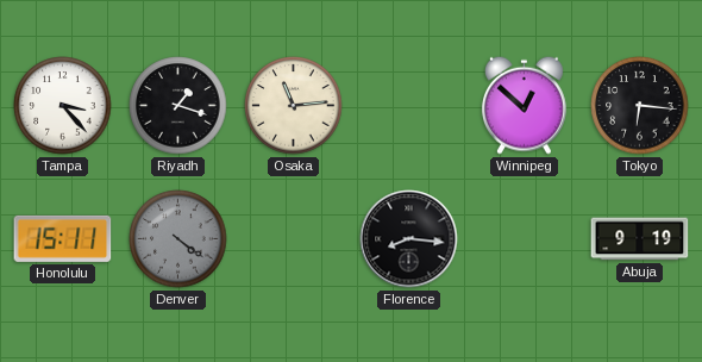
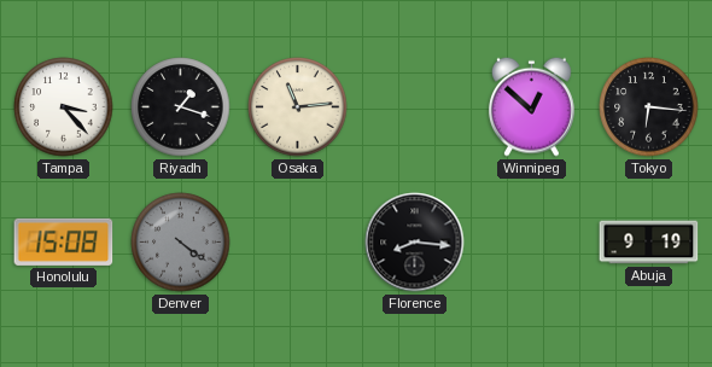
Honolulu: 15:11 -> 15:08
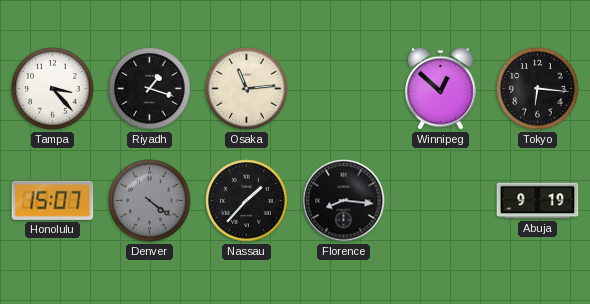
Honolulu: 15:08 -> 15:07
Nassau: none -> 1:37
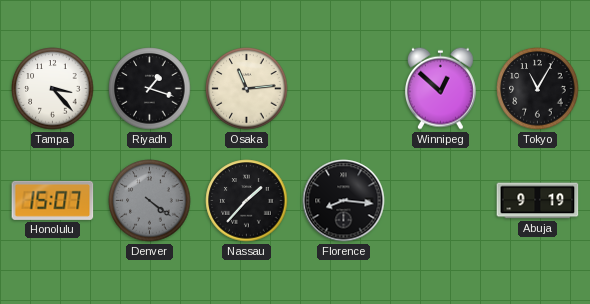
Tokyo: 6:16 -> 11:05
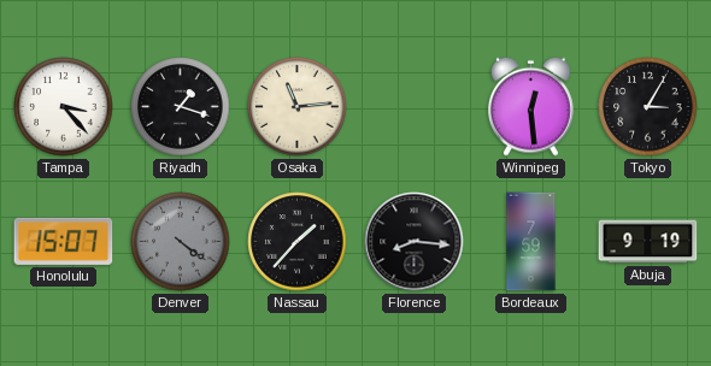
Winnipeg: 12:52 -> 12:29
Tokyo: 11:05 -> 3:05
Bordeaux: none -> 7:59
